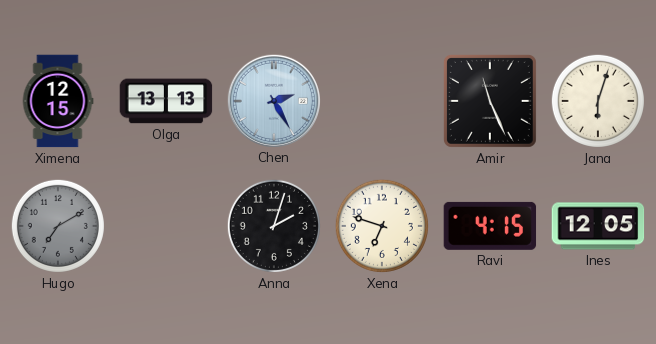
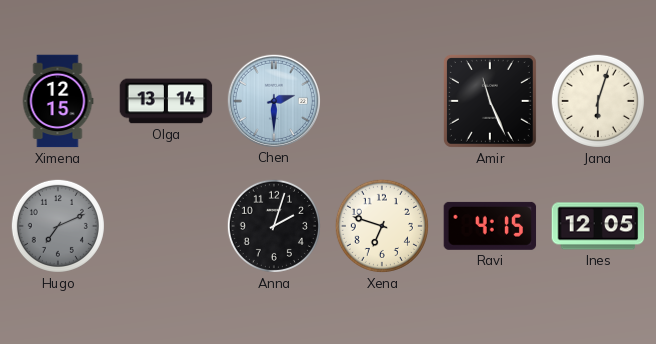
Olga: 13:13 -> 13:14
Chen: 2:25 -> 2:30
Hugo: 7:10 -> 7:11
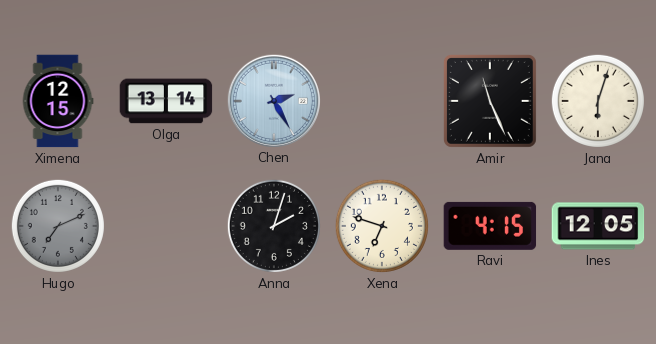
Chen: 2:30 -> 2:25
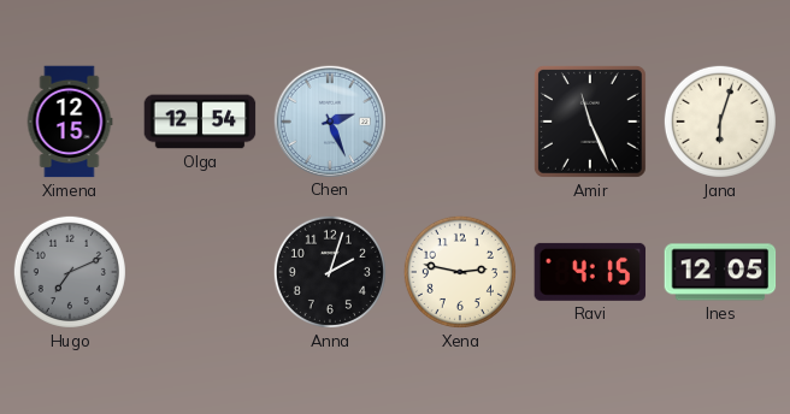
Olga: 13:14 -> 12:54
Chen: 2:25 -> 2:26
Xena: 6:48 -> 2:47
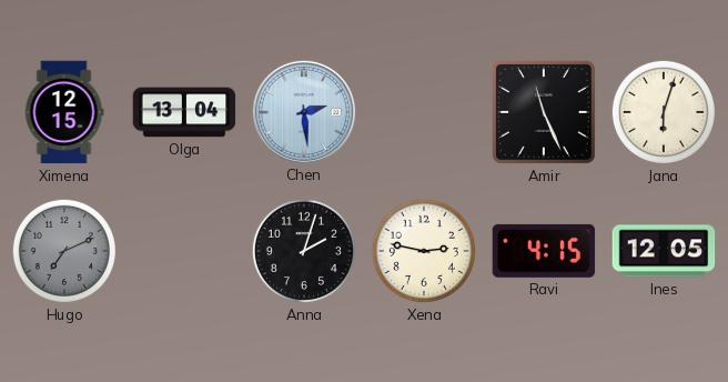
Olga: 12:54 -> 13:04
Chen: 2:26 -> 2:29
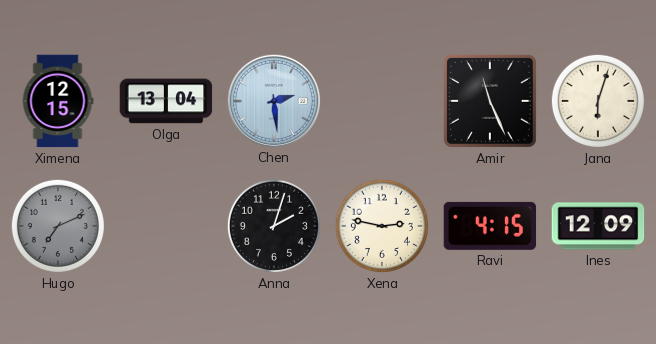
Ines: 12:05 -> 12:09
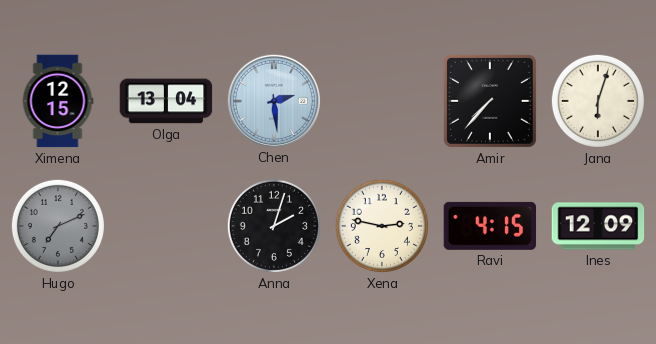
Amir: 11:26 -> 7:37
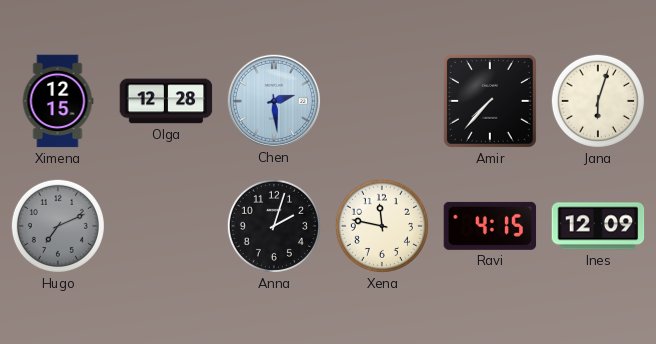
Olga: 13:04 -> 12:28
Xena: 2:47 -> 11:47
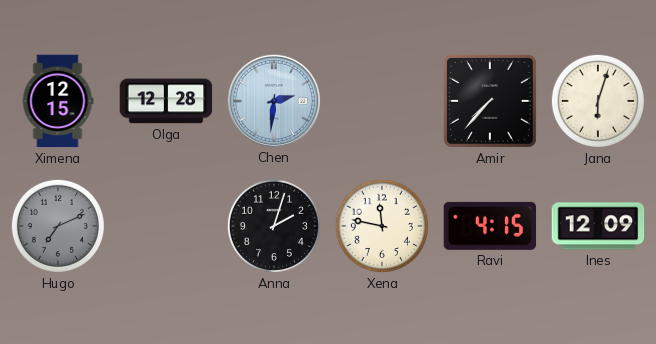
Chen: 2:29 -> 2:31
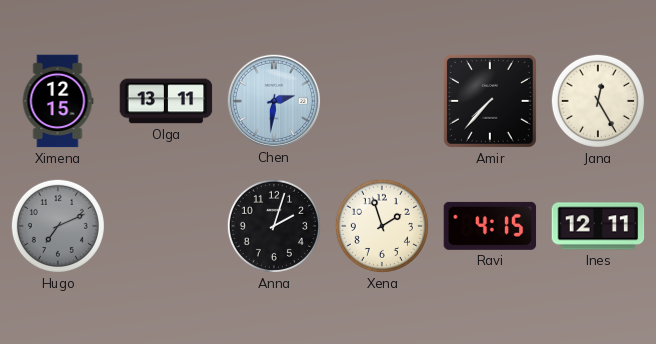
Olga: 12:28 -> 13:11
Jana: 6:03 -> 12:25
Xena: 11:47 -> 1:57
Ines: 12:09 -> 12:11
